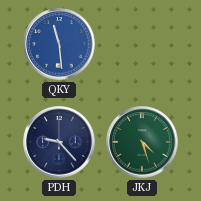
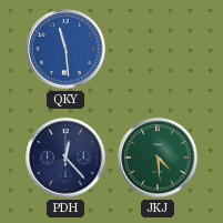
PDH: 9:23 -> 12:23
JKJ: 4:27 -> 4:29
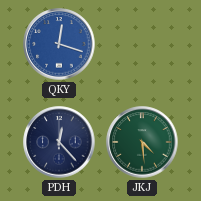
QKY: 11:29 -> 12:18
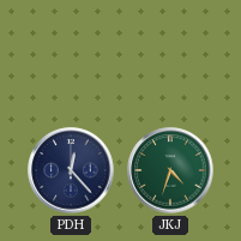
QKY: 12:18 -> none
JKJ: 4:29 -> 4:33
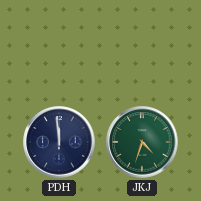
PDH: 12:23 -> 11:59
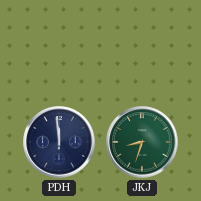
JKJ: 4:33 -> 8:33
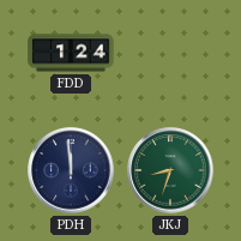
FDD: none -> 1:24
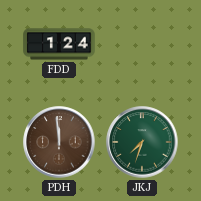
PDH dial: navy -> brown
JKJ: 8:33 -> 7:33
